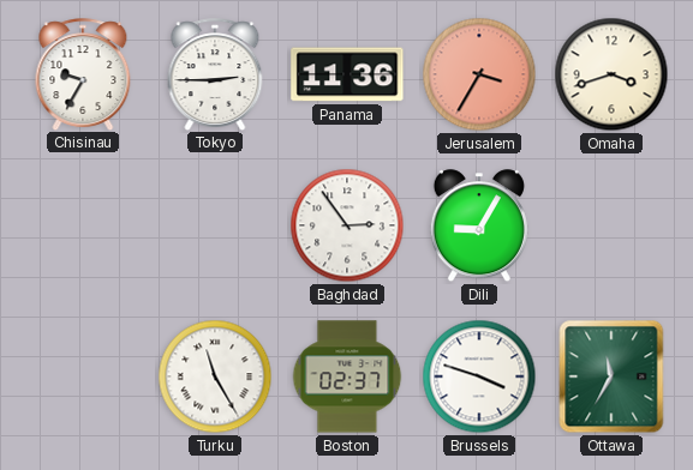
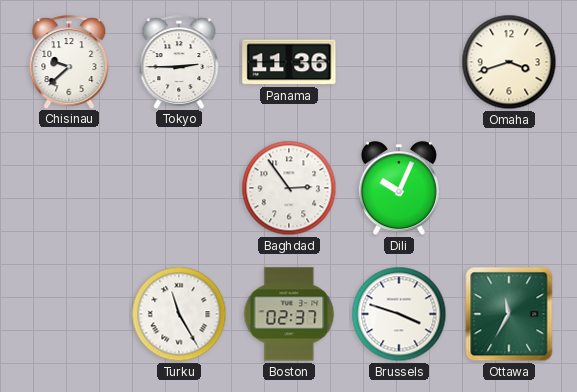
Chisinau: 9:35 -> 9:38
Jerusalem: 3:35 -> none
Dili: 9:05 -> 10:04
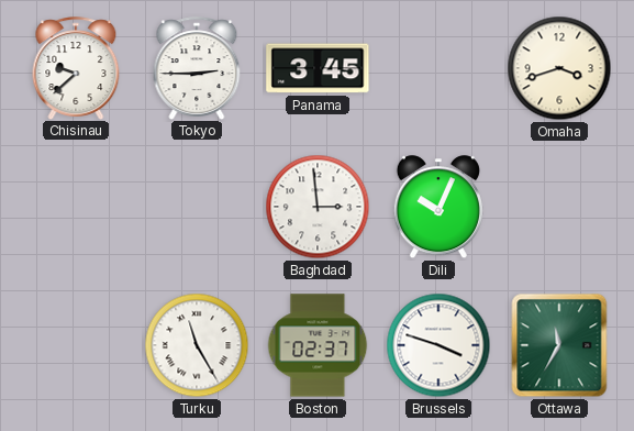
Panama: 11:36 -> 3:45
Baghdad: 2:54 -> 2:59
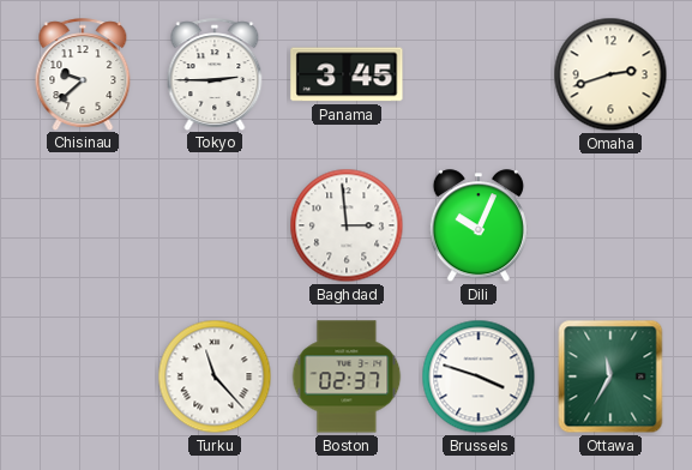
Omaha: 3:42 -> 2:42
Turku: 11:25 -> 11:23
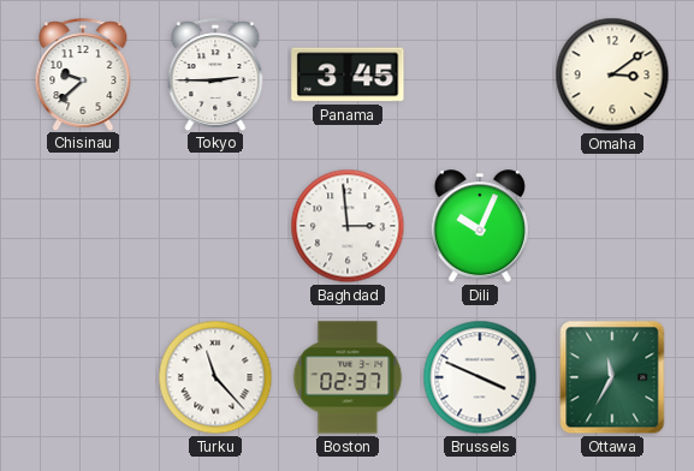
Omaha: 2:42 -> 3:09
Brussels: 3:48 -> 3:49
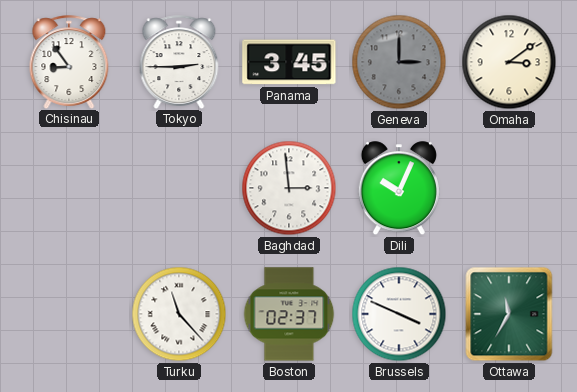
Chisinau: 9:38 -> 8:54
Geneva: none -> 3:00
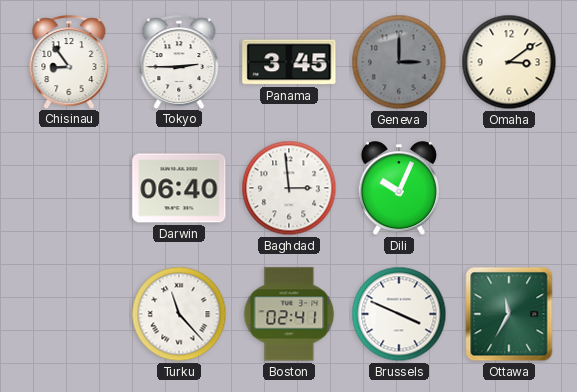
Darwin: none -> 06:40
Boston: 02:37 -> 02:41
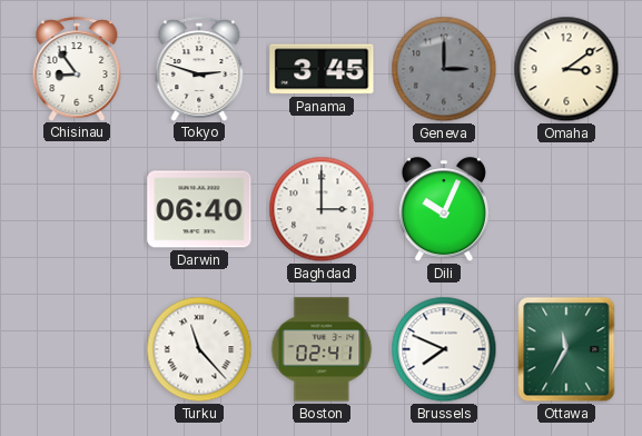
Tokyo: 2:45 -> 2:48
Baghdad: 2:59 -> 3:00
Brussels: 3:49 -> 7:49
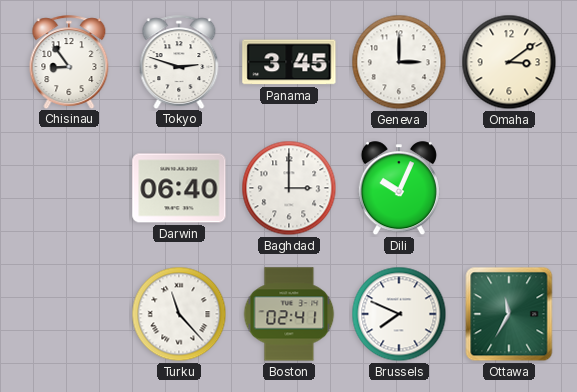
Geneva dial: grey -> white
